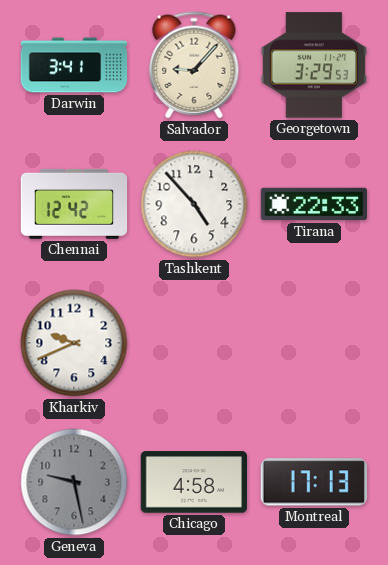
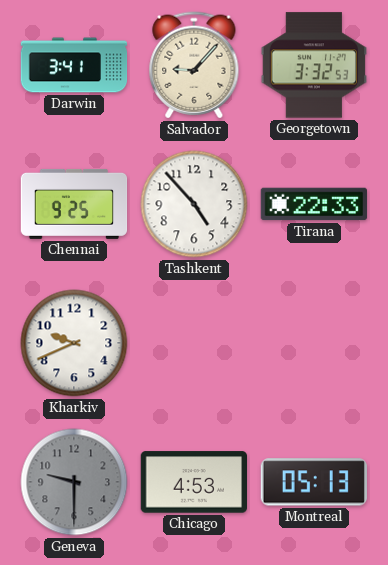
Georgetown: 3:29 -> 3:32
Chennai: 12:42 -> 9:25
Geneva: 9:28 -> 9:30
Chicago: 4:58 -> 4:53
Montreal: 17:13 -> 05:13
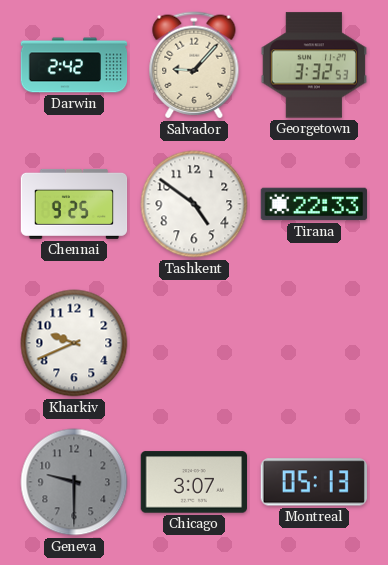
Darwin: 3:41 -> 2:42
Tashkent: 4:53 -> 4:51
Chicago: 4:53 -> 3:07
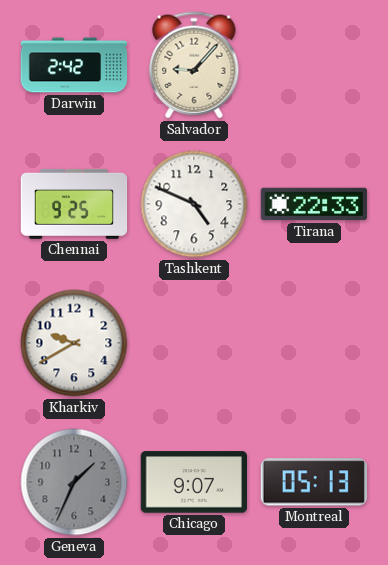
Georgetown: 3:32 -> none
Tashkent: 4:51 -> 4:49
Kharkiv: 9:41 -> 9:40
Geneva: 9:30 -> 1:34
Chicago: 3:07 -> 9:07
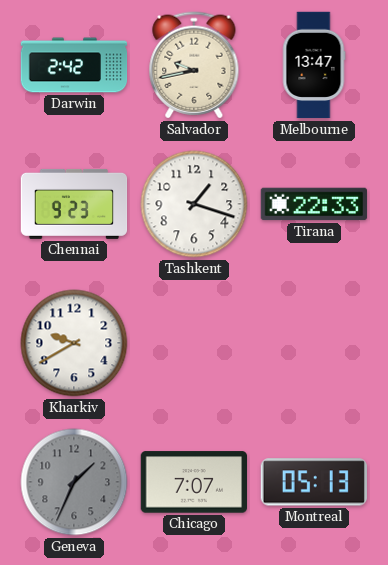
Salvador: 9:07 -> 9:43
Melbourne: none -> 13:47
Chennai: 9:25 -> 9:23
Tashkent: 4:49 -> 1:18
Chicago: 9:07 -> 7:07
